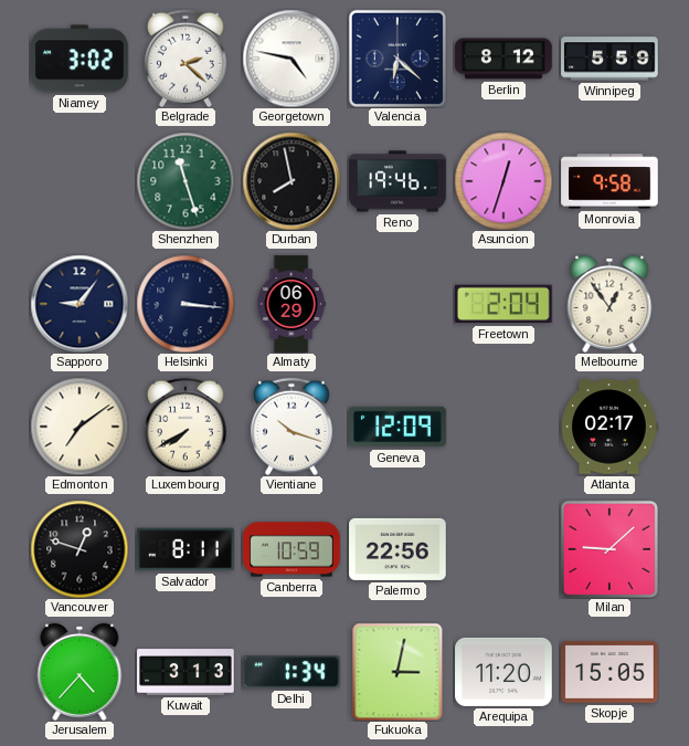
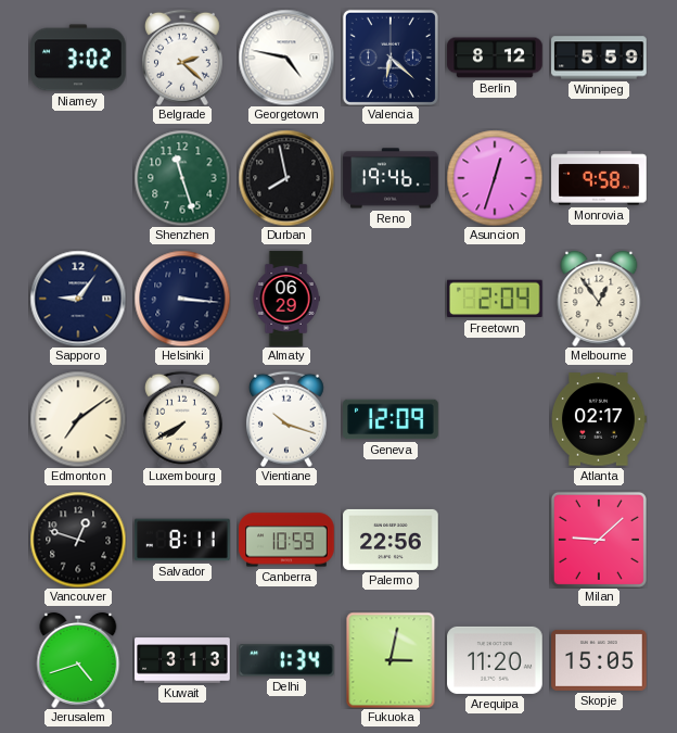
Jerusalem: 4:37 -> 4:42
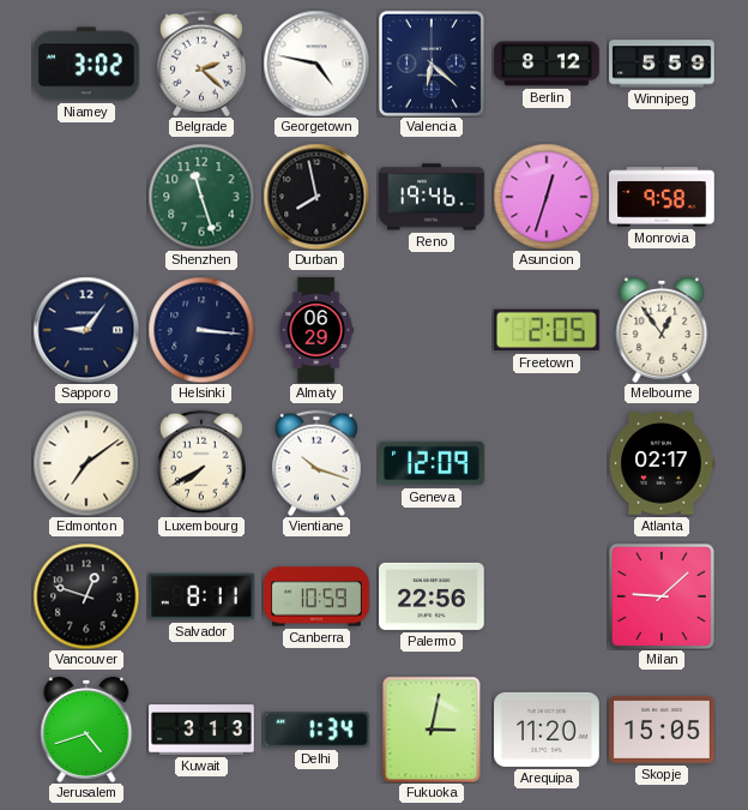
Freetown: 2:04 -> 2:05
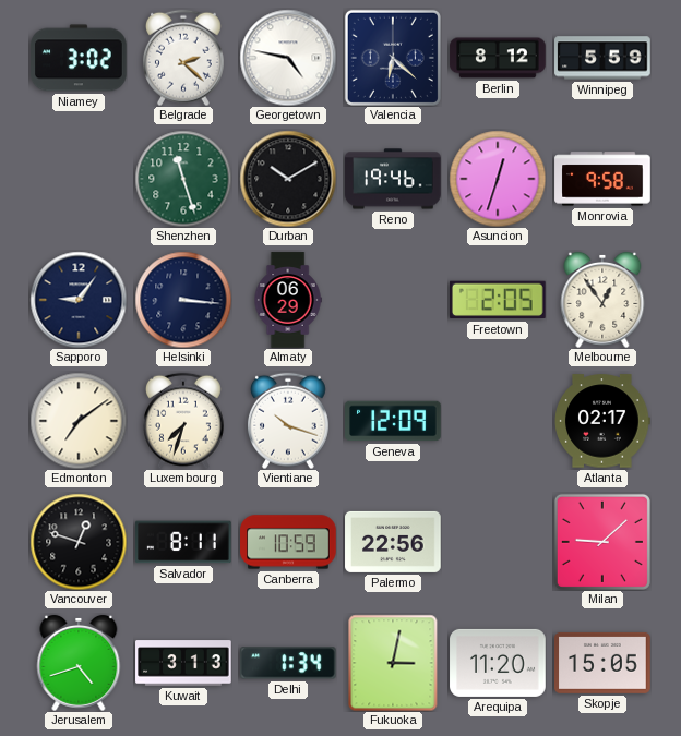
Durban: 7:58 -> 10:10
Luxembourg: 7:40 -> 7:33
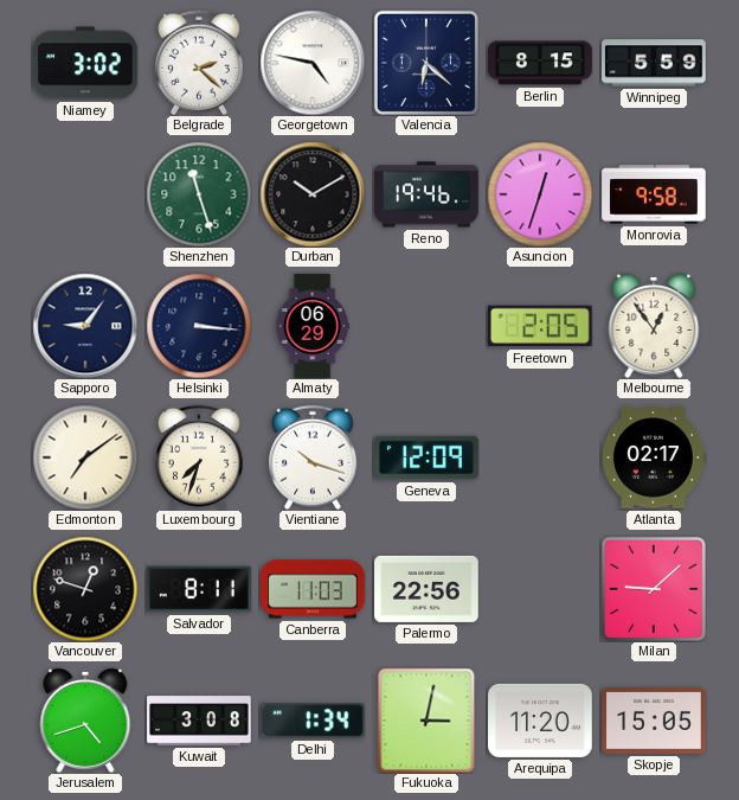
Berlin: 8:12 -> 8:15
Canberra: 10:59 -> 11:03
Kuwait: 3:13 -> 3:08
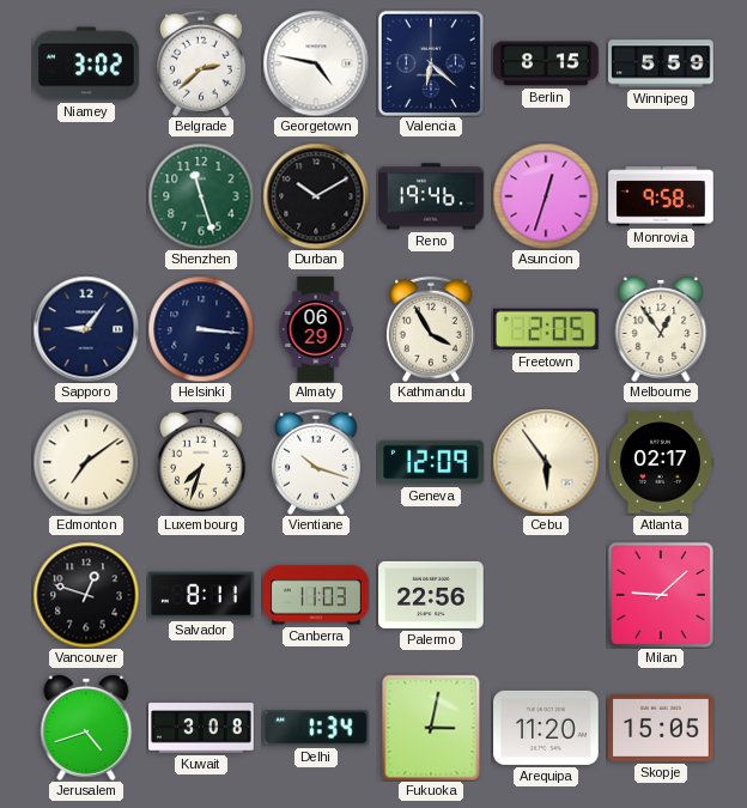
Belgrade: 2:22 -> 2:38
Kathmandu: none -> 3:55
Cebu: none -> 5:54
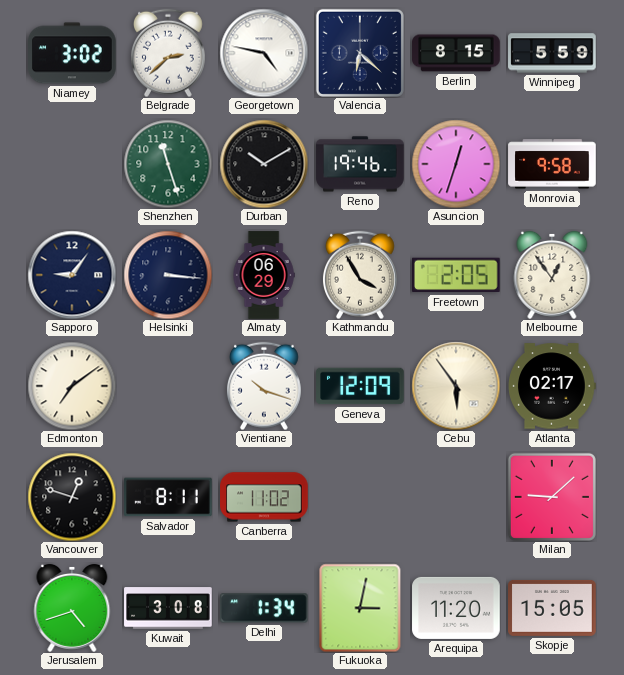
Luxembourg: 7:33 -> none
Canberra: 11:03 -> 11:02
Palermo: 22:56 -> none
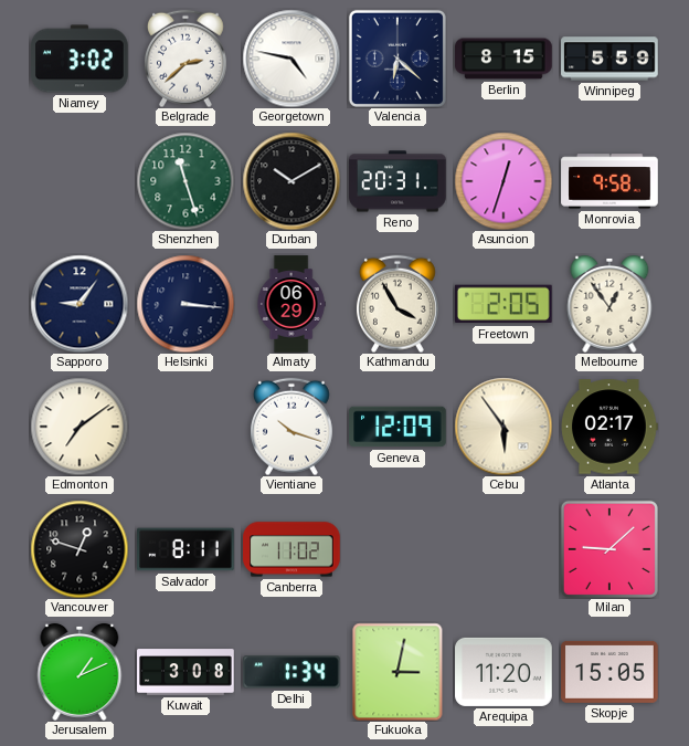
Reno: 19:46 -> 20:31
Jerusalem: 4:42 -> 1:11
